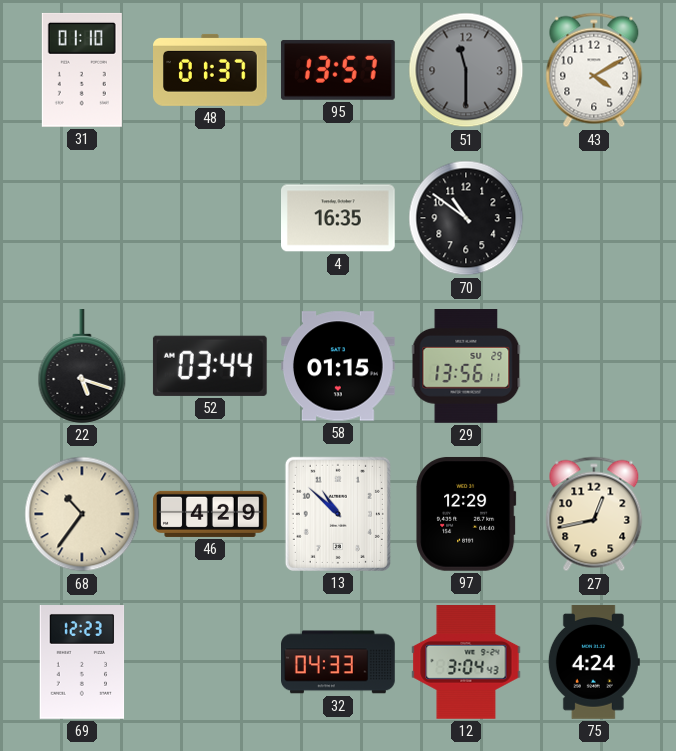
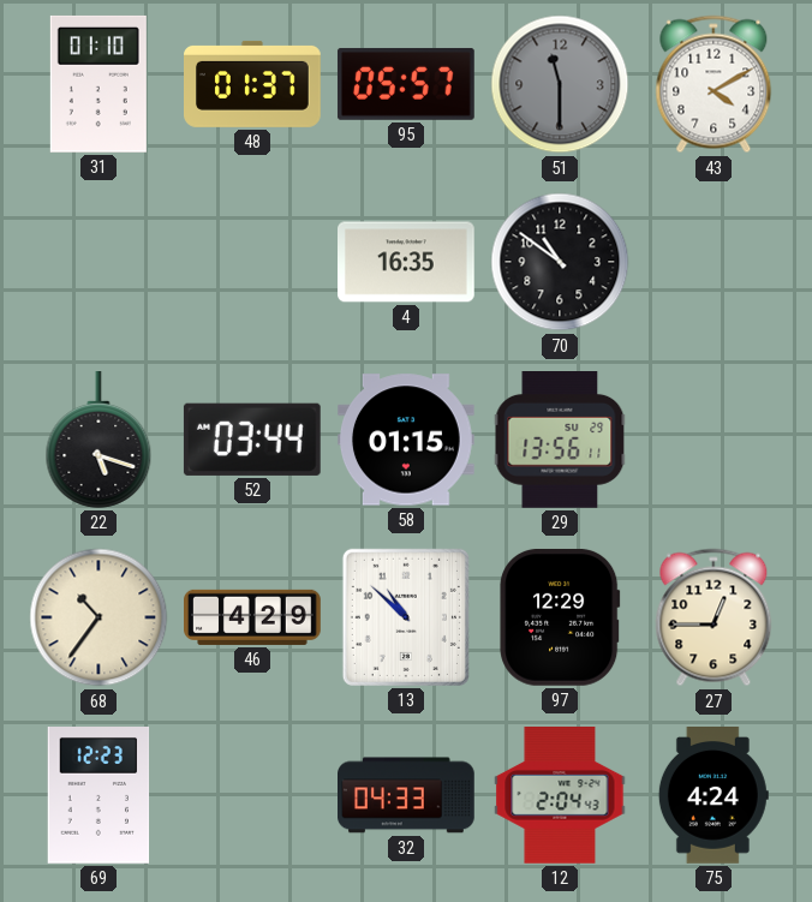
95: 13:57 -> 05:57
27: 12:43 -> 12:45
12: 3:04 -> 2:04
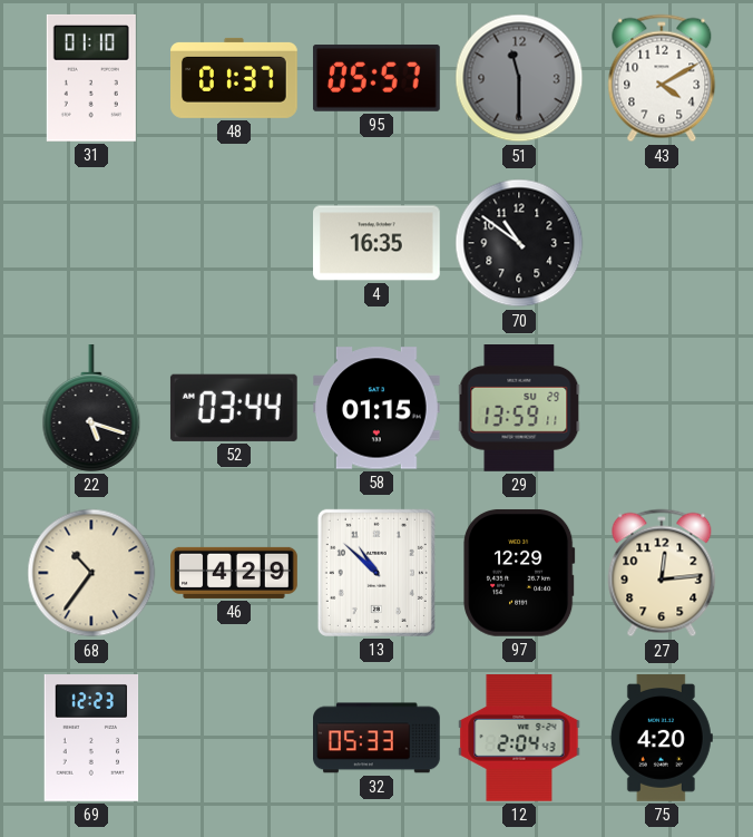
29: 13:56 -> 13:59
27: 12:45 -> 12:14
32: 04:33 -> 05:33
75: 4:24 -> 4:20
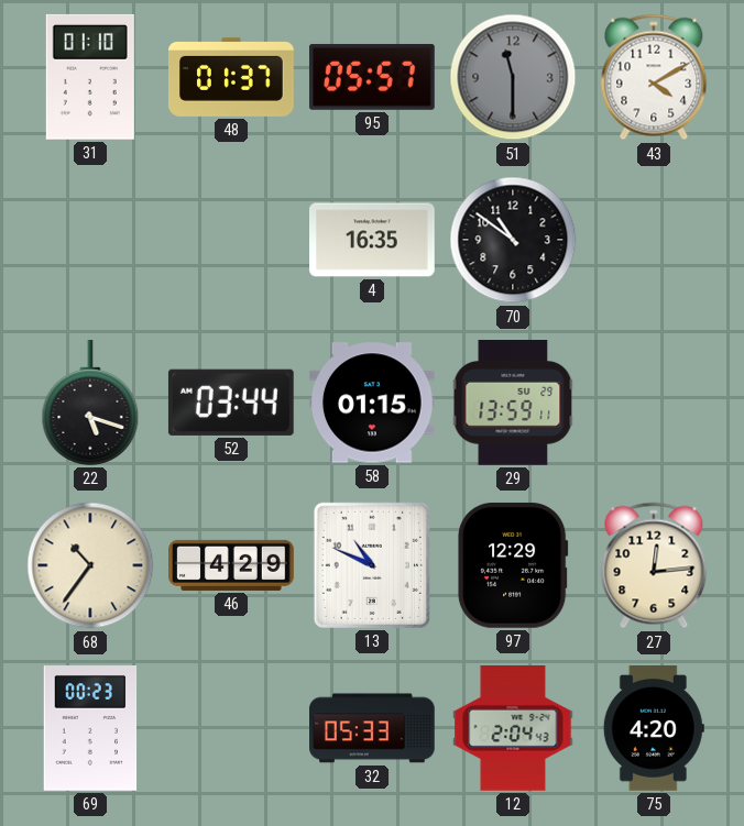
13: 10:52 -> 10:49
69: 12:23 -> 00:23
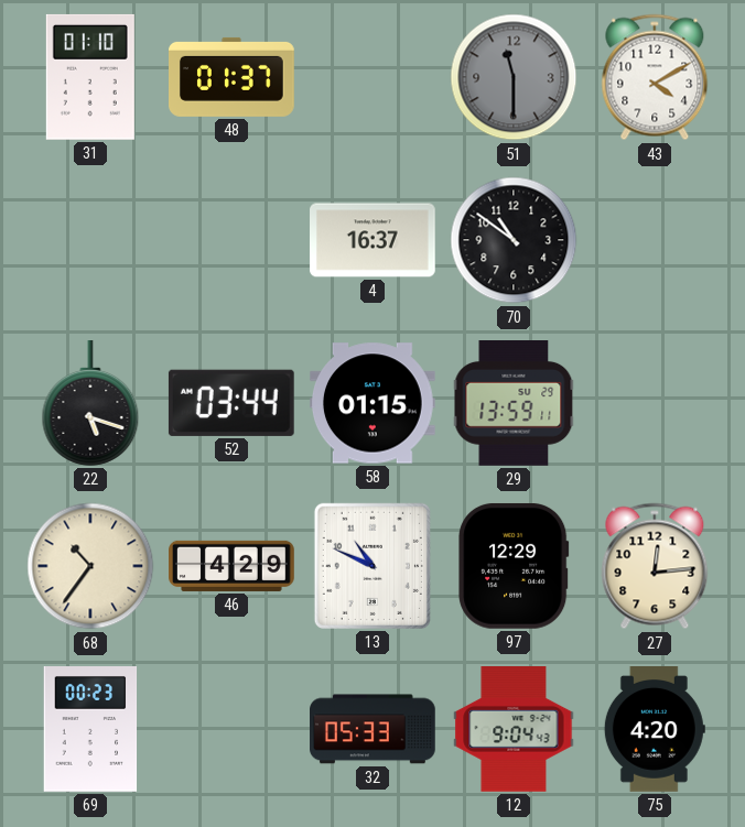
95: 05:57 -> none
4: 16:35 -> 16:37
12: 2:04 -> 9:04
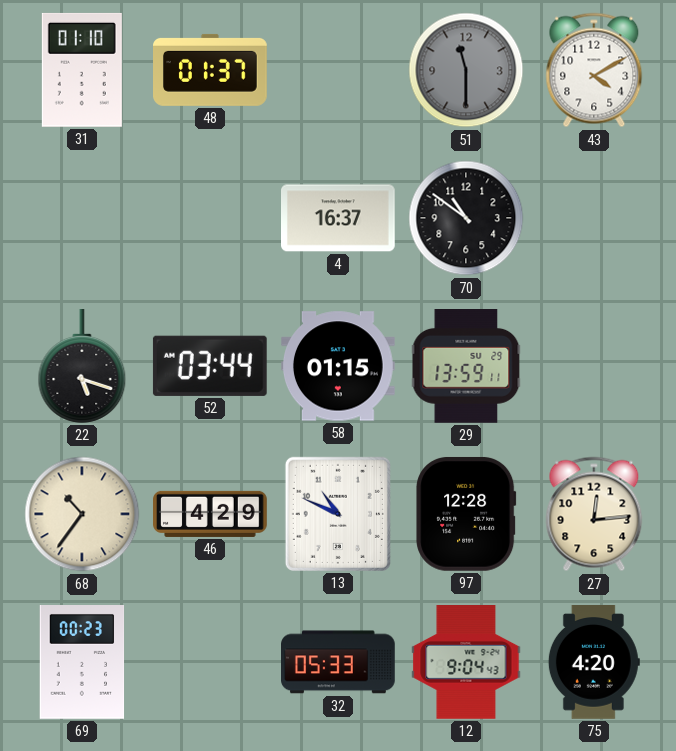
97: 12:29 -> 12:28
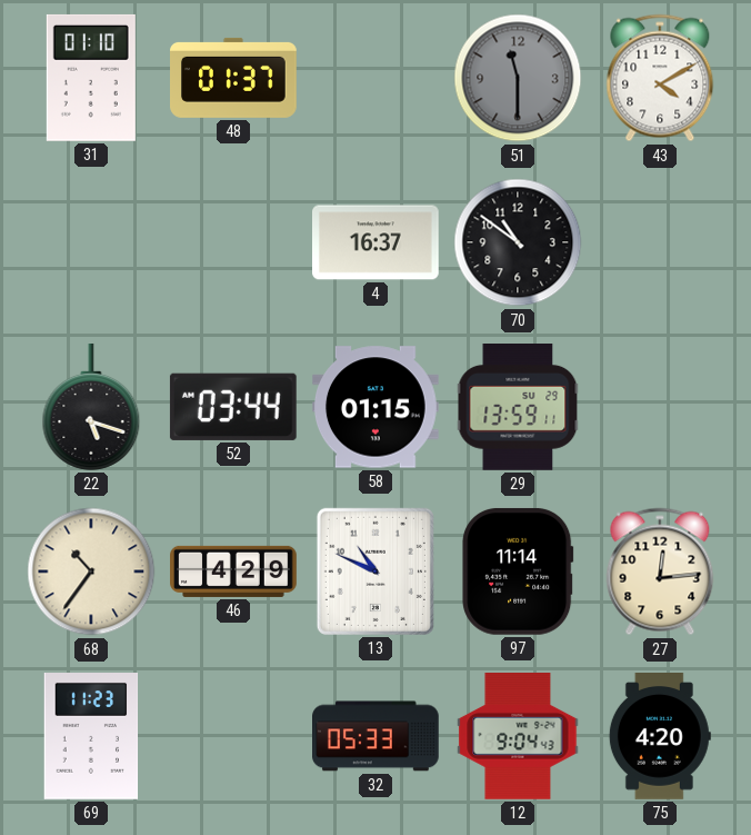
97: 12:28 -> 11:14
69: 00:23 -> 11:23
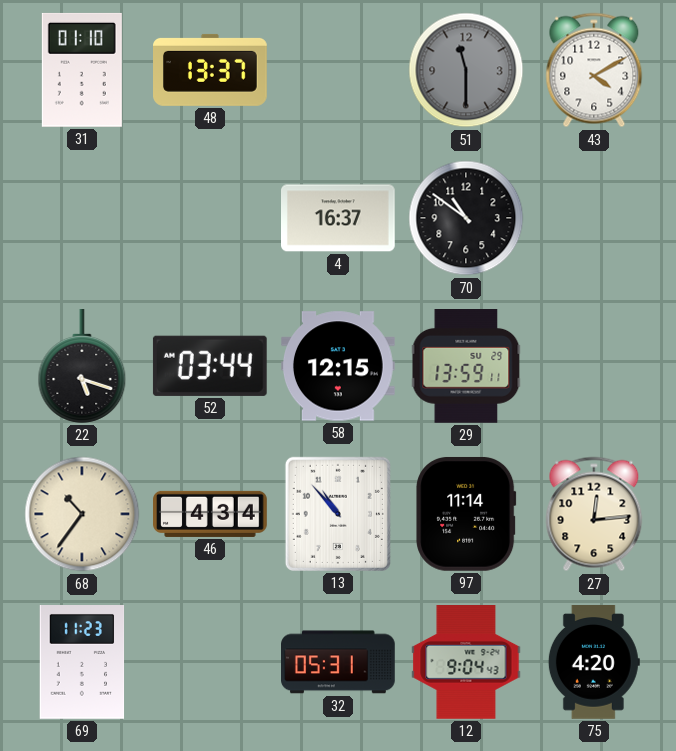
48: 01:37 -> 13:37
58: 01:15 -> 12:15
46: 4:29 -> 4:34
13: 10:49 -> 10:53
32: 05:33 -> 05:31
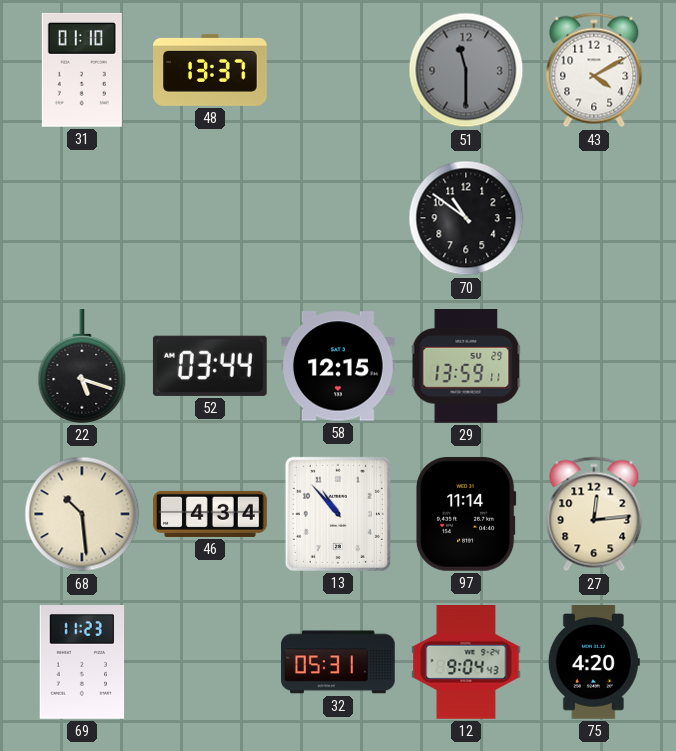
4: 16:37 -> none
68: 10:36 -> 10:29
